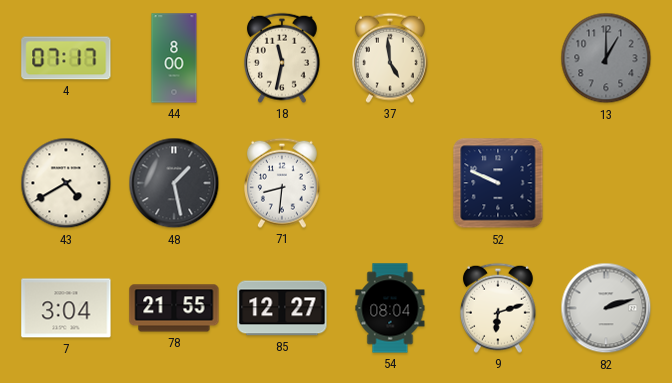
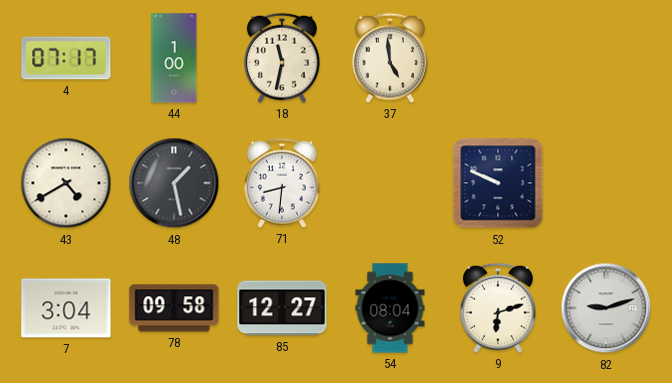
44: 8:00 -> 1:00
13: 1:00 -> none
78: 21:55 -> 09:58
82: 2:12 -> 9:12
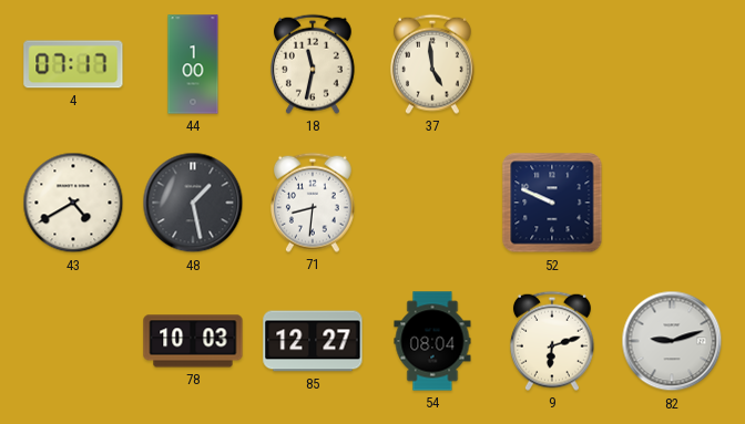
7: 3:04 -> none
78: 09:58 -> 10:03
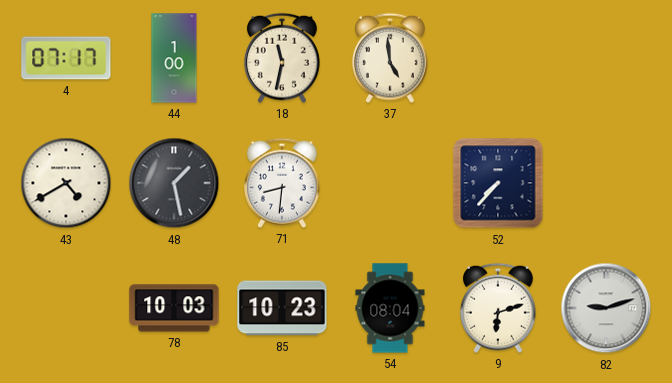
52: 9:49 -> 7:37
85: 12:27 -> 10:23
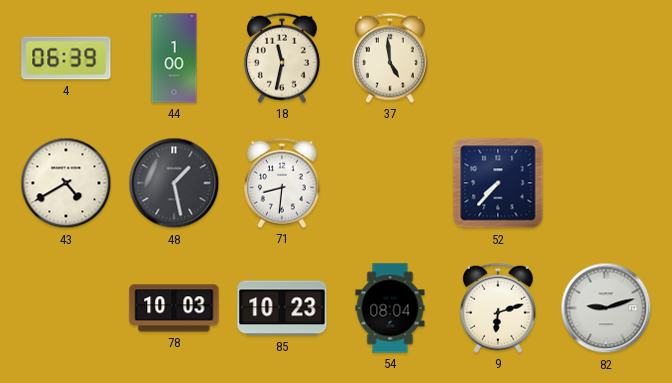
4: 07:17 -> 06:39
